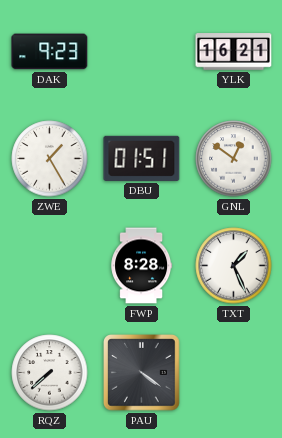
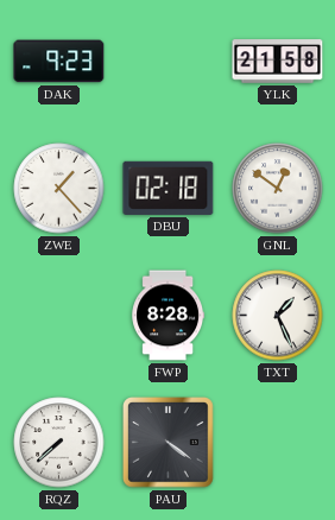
YLK: 16:21 -> 21:58
ZWE: 1:25 -> 1:23
DBU: 01:51 -> 02:18
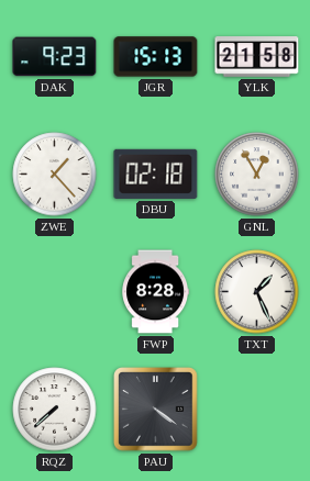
JGR: none -> 15:13
GNL: 12:51 -> 12:55
